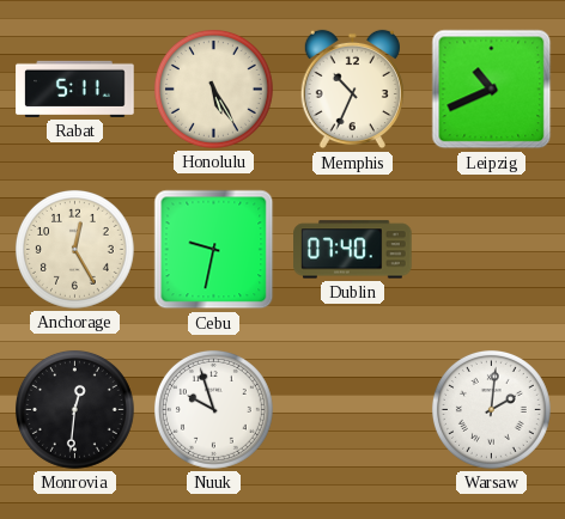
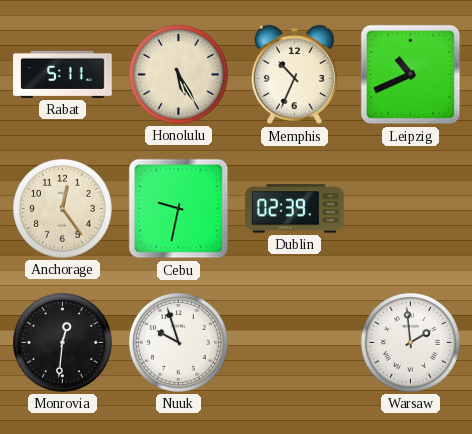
Anchorage: 12:25 -> 12:24
Dublin: 07:40 -> 02:39
Warsaw: 2:01 -> 1:59
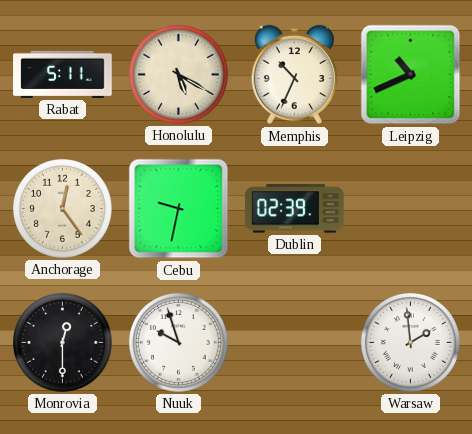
Honolulu: 5:25 -> 5:20
Monrovia: 12:31 -> 12:30
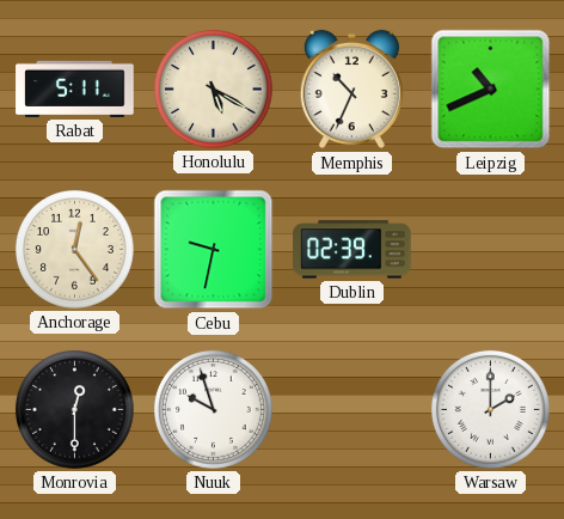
Warsaw: 1:59 -> 2:00
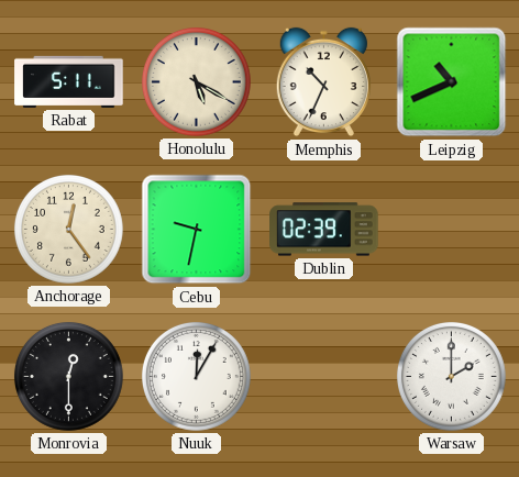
Nuuk: 9:57 -> 12:05
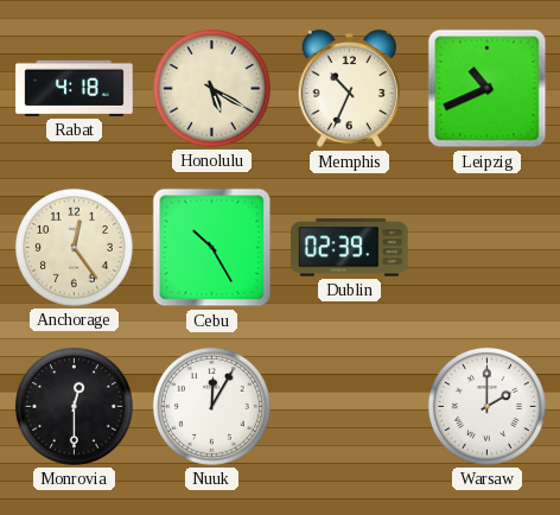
Rabat: 5:11 -> 4:18
Cebu: 9:32 -> 10:25
